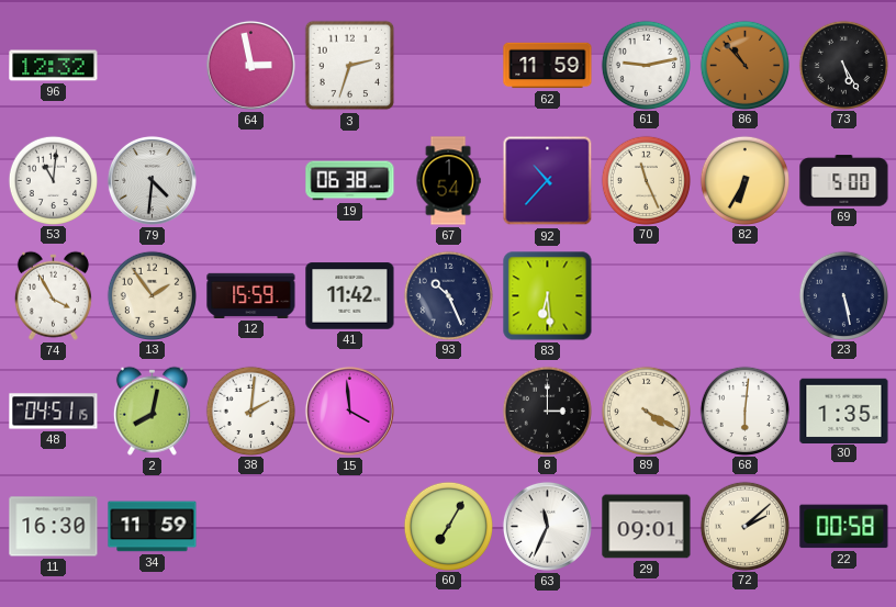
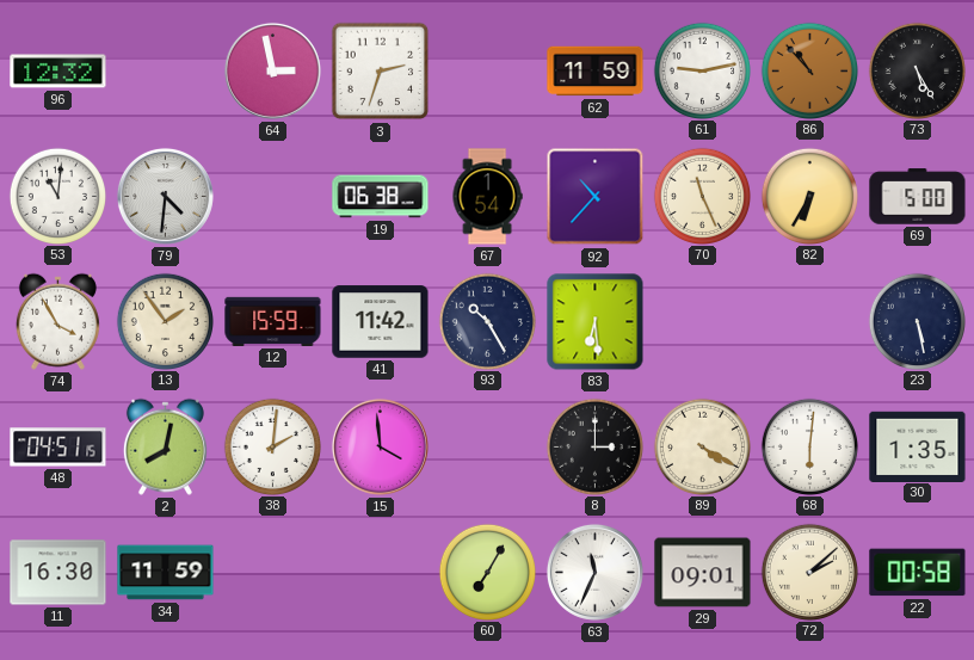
93: 10:26 -> 10:25
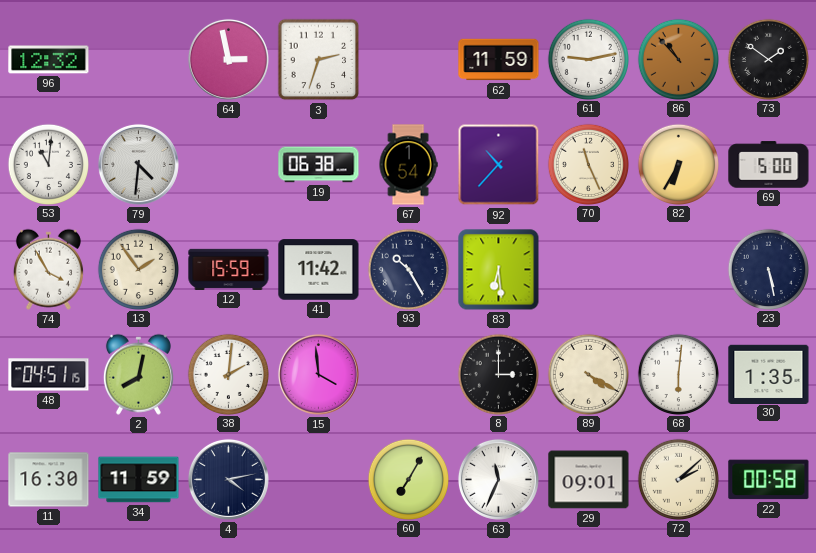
73: 5:25 -> 1:51
4: none -> 4:13
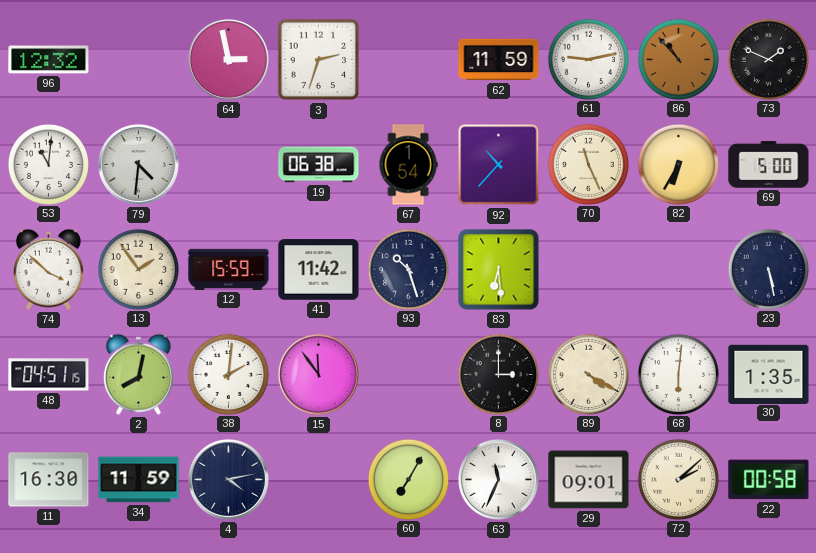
73: 1:51 -> 1:49
74: 3:55 -> 3:52
93: 10:25 -> 10:27
15: 3:59 -> 11:54
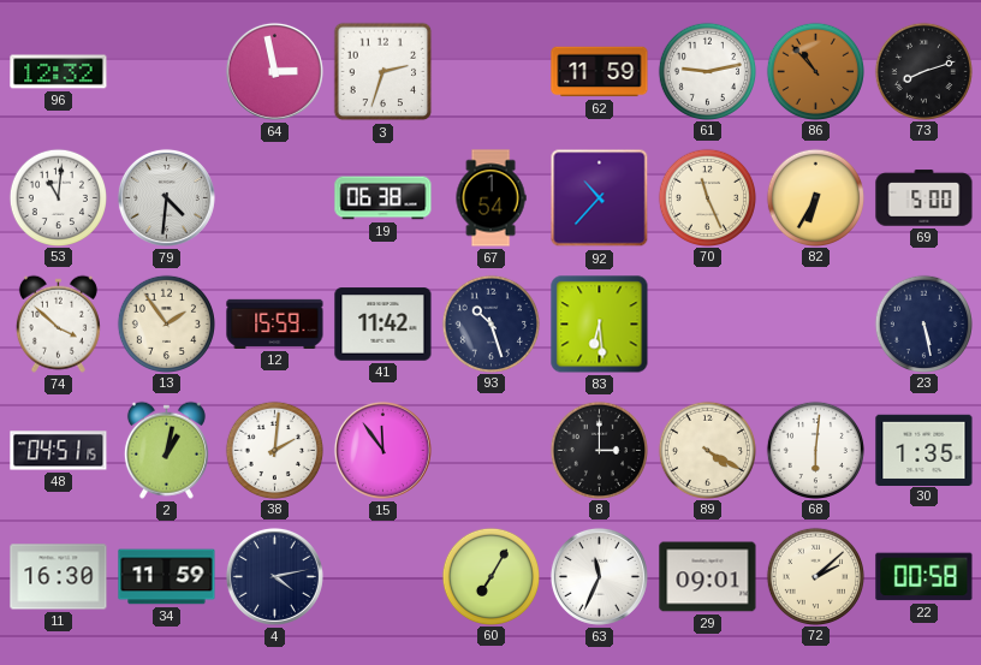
73: 1:49 -> 8:12
2: 8:02 -> 1:02
